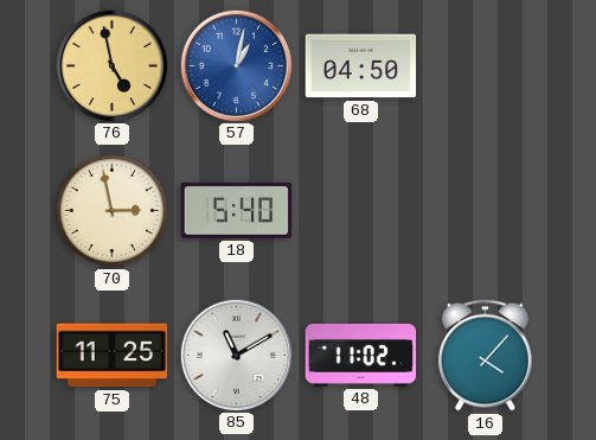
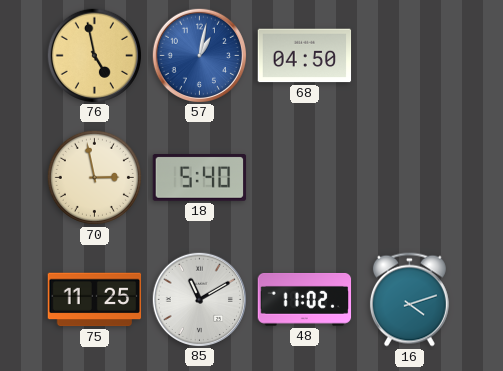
16: 4:07 -> 4:12
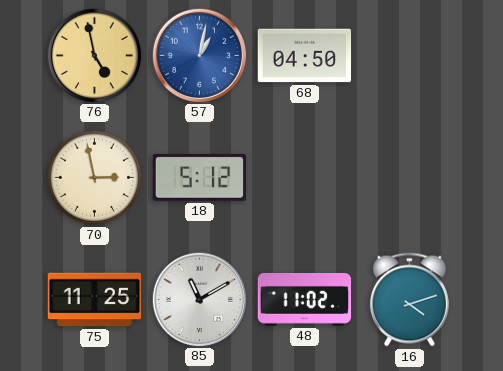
18: 5:40 -> 5:12
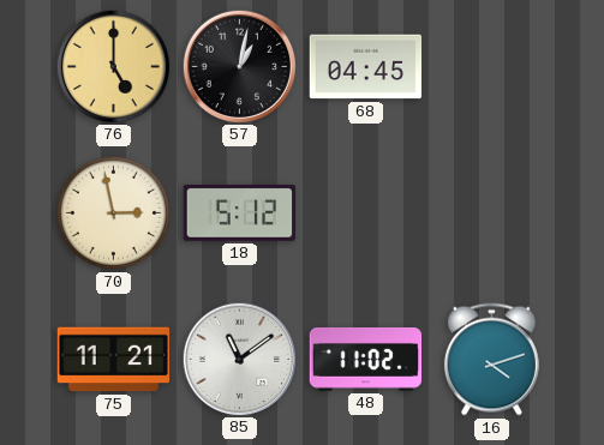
76: 4:58 -> 5:00
57 dial: blue -> black
68: 04:50 -> 04:45
75: 11:25 -> 11:21
85: 11:10 -> 11:09
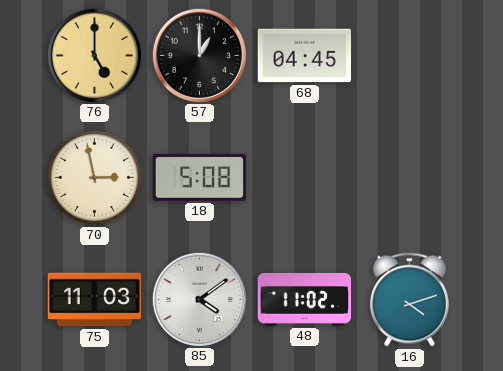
57: 1:02 -> 1:00
18: 5:12 -> 5:08
75: 11:21 -> 11:03
85: 11:09 -> 4:09
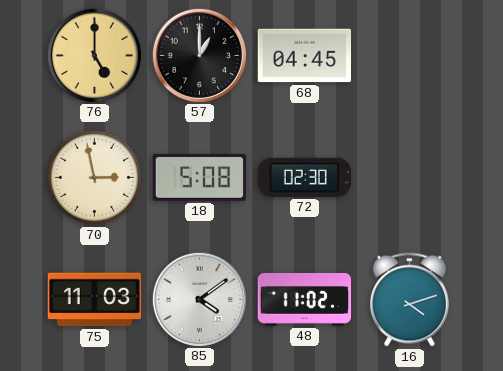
72: none -> 02:30
